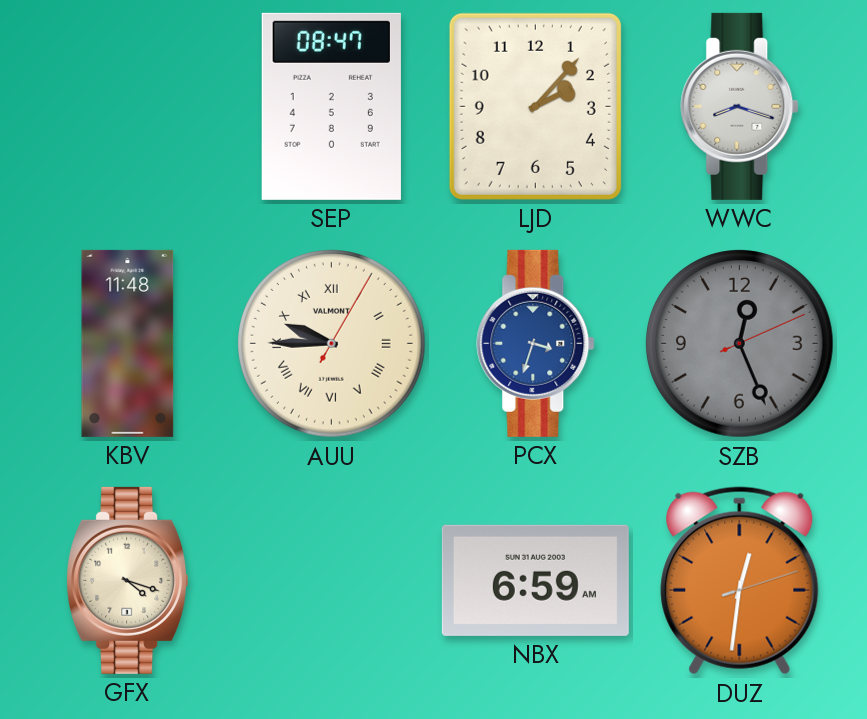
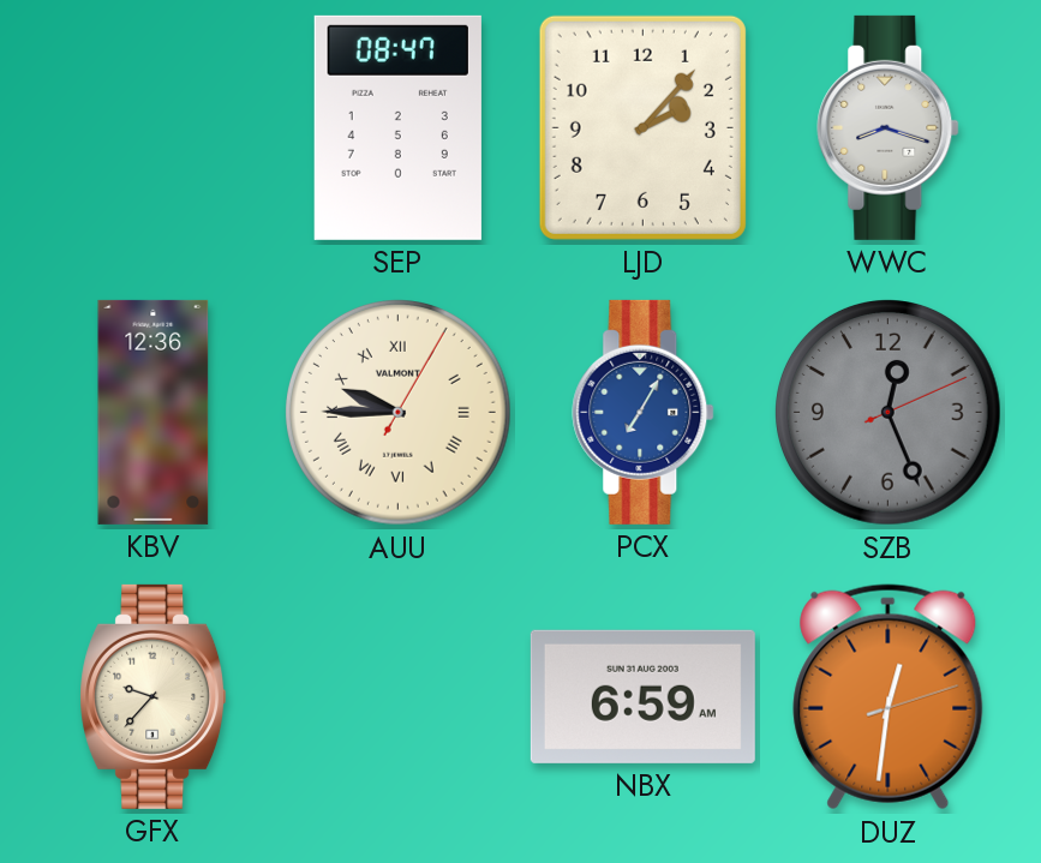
KBV: 11:48 -> 12:36
PCX: 3:33 -> 7:05
GFX: 4:18 -> 9:37
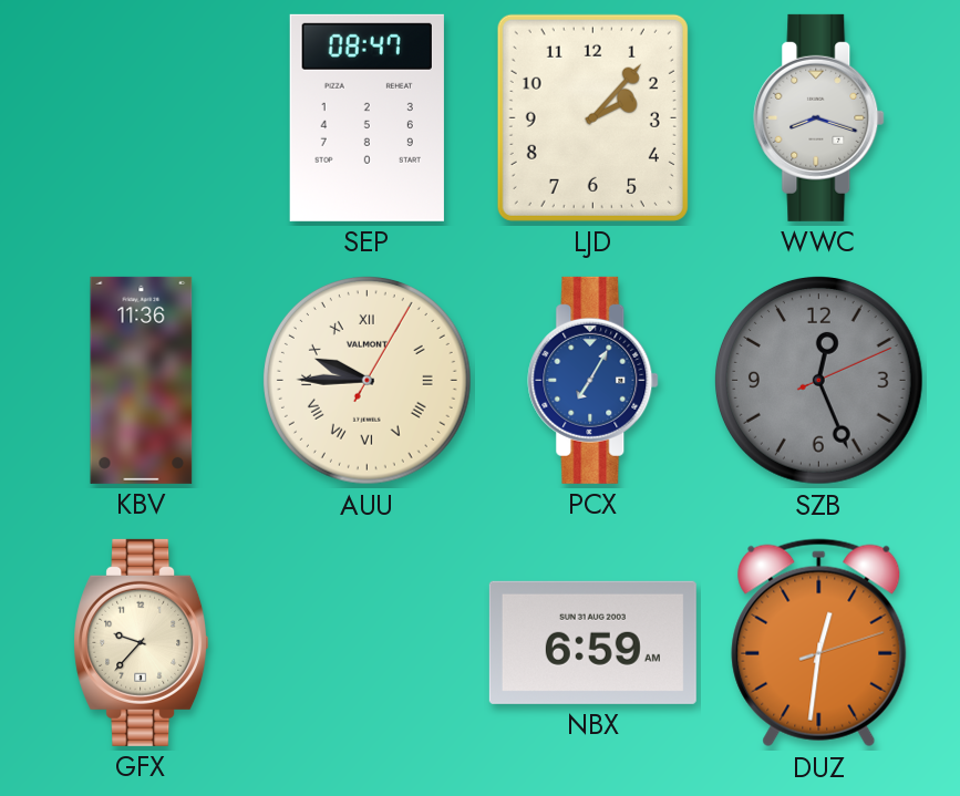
KBV: 12:36 -> 11:36
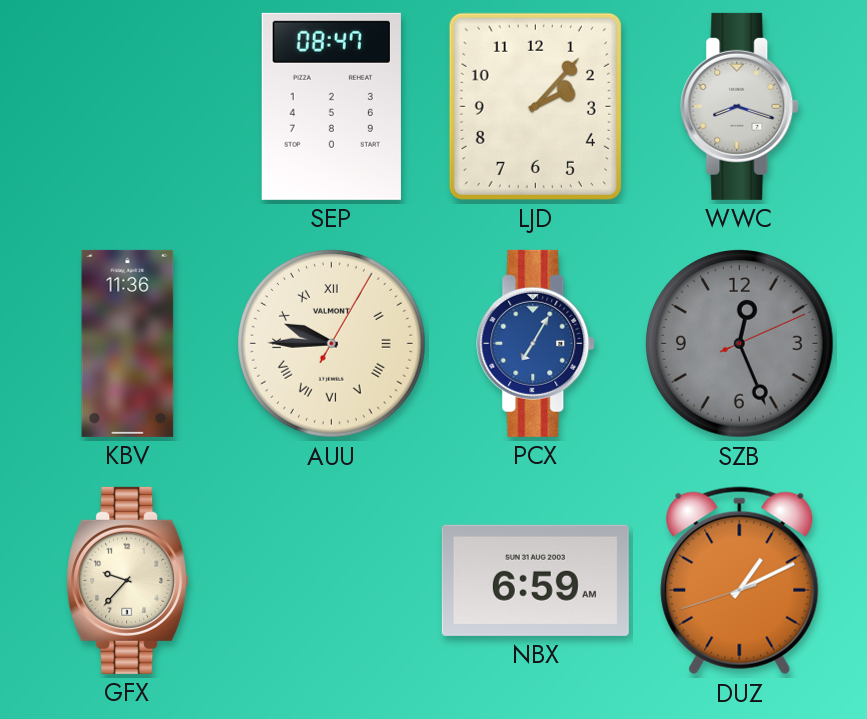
DUZ: 12:31 -> 1:10
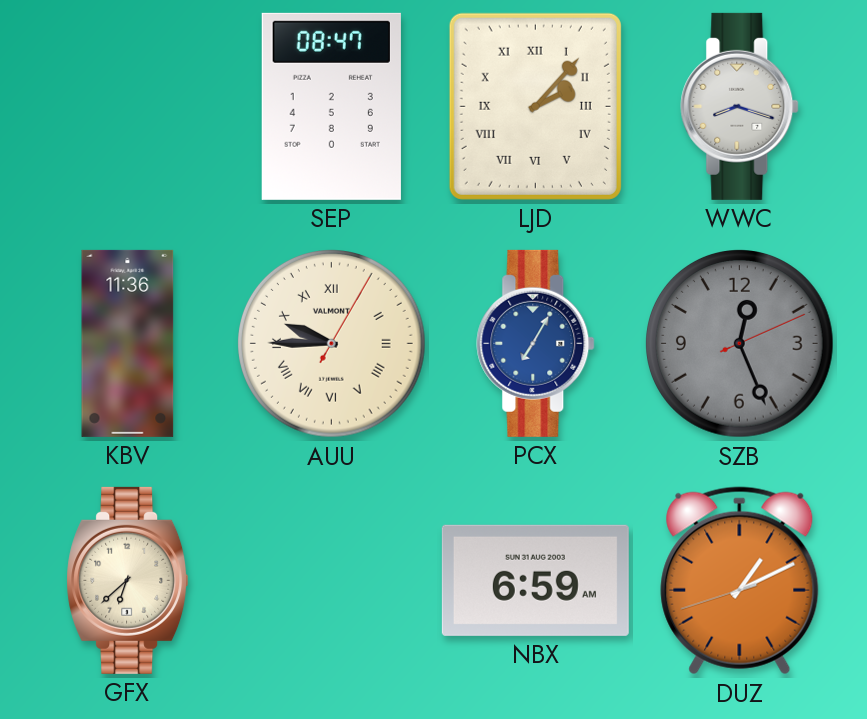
LJD numerals: Arabic -> Roman
GFX: 9:37 -> 6:38
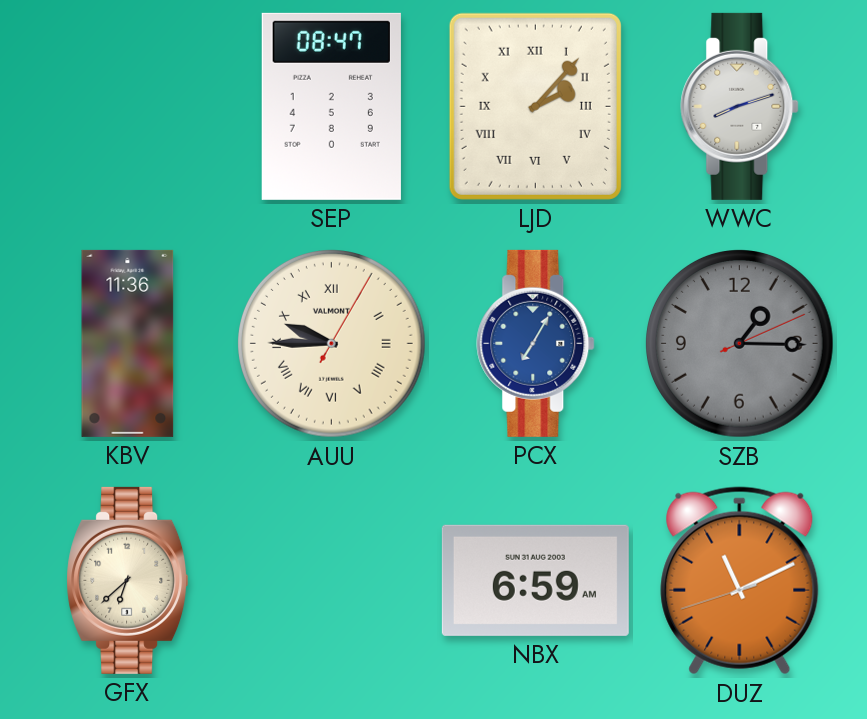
WWC: 8:18 -> 8:12
SZB: 12:26 -> 1:15
DUZ: 1:10 -> 11:10
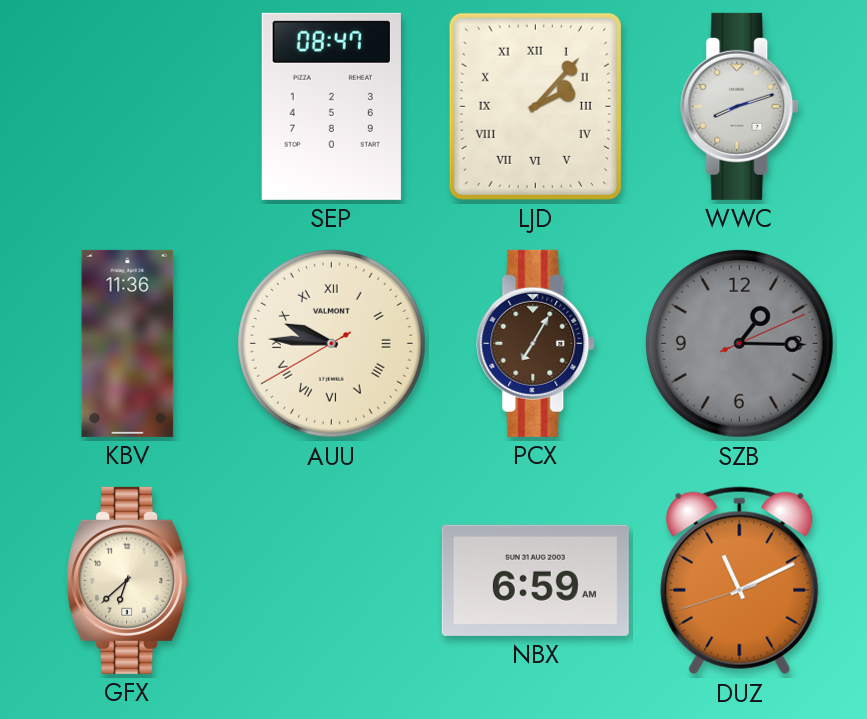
AUU: 9:45:05 -> 9:45:40
PCX dial: blue -> brown
